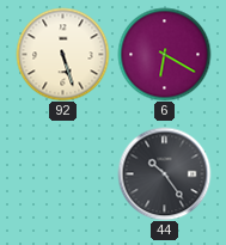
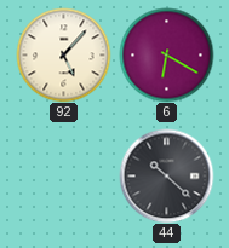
92: 5:27 -> 5:07
44: 10:24 -> 10:22
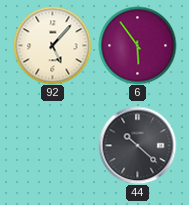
6: 6:20 -> 5:54
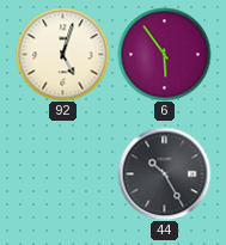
92: 5:07 -> 5:03
44: 10:22 -> 10:25
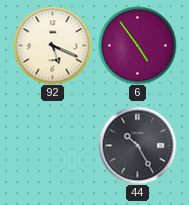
92: 5:03 -> 5:19
6: 5:54 -> 4:54
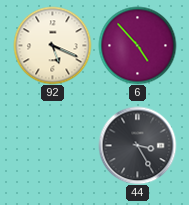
6: 4:54 -> 4:53
44: 10:25 -> 3:25
